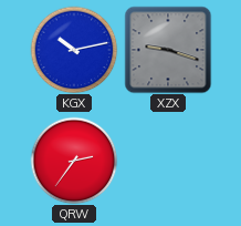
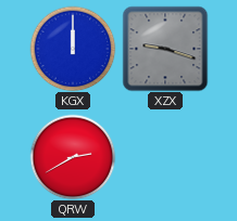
KGX: 10:13 -> 12:00
QRW: 2:36 -> 2:40
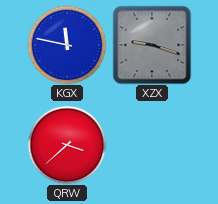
KGX: 12:00 -> 11:47
QRW: 2:40 -> 3:38
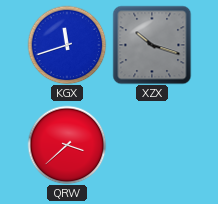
KGX: 11:47 -> 11:42
XZX: 9:18 -> 10:18
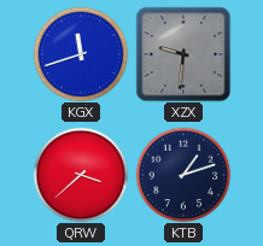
XZX: 10:18 -> 9:31
KTB: none -> 1:12
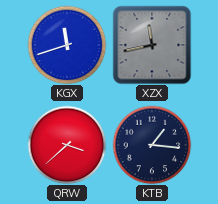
XZX: 9:31 -> 11:43
KTB: 1:12 -> 1:16
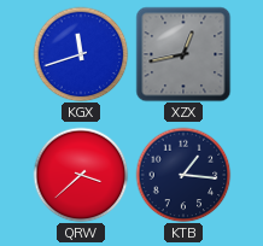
XZX: 11:43 -> 12:43
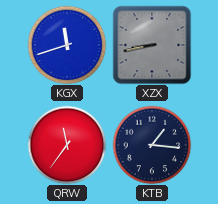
XZX: 12:43 -> 8:43
QRW: 3:38 -> 11:36
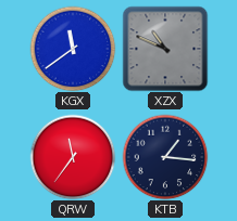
KGX: 11:42 -> 11:39
XZX: 8:43 -> 10:49
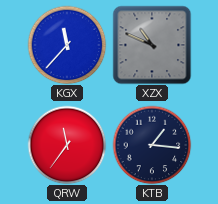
KGX: 11:39 -> 11:37
